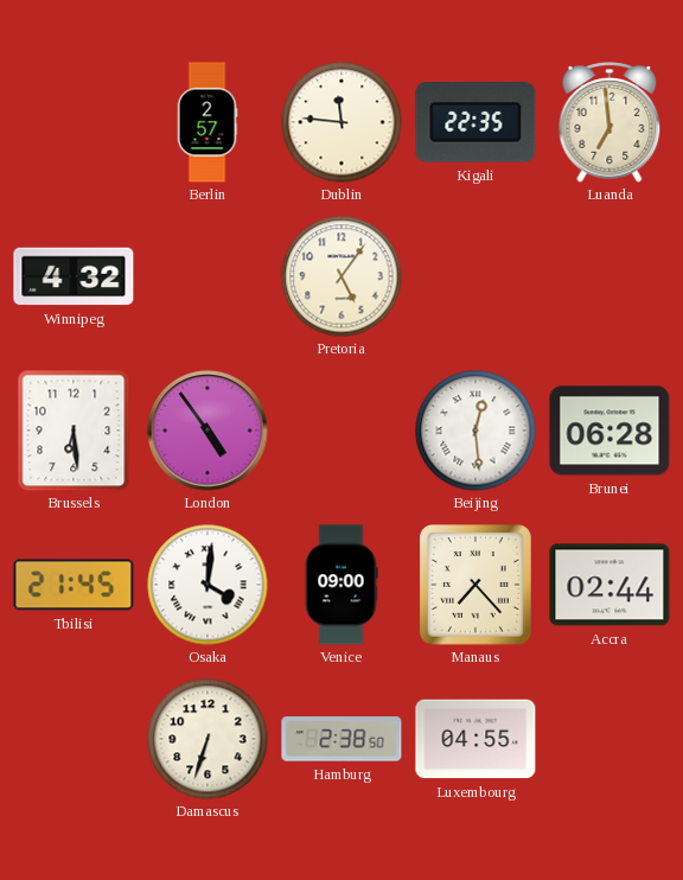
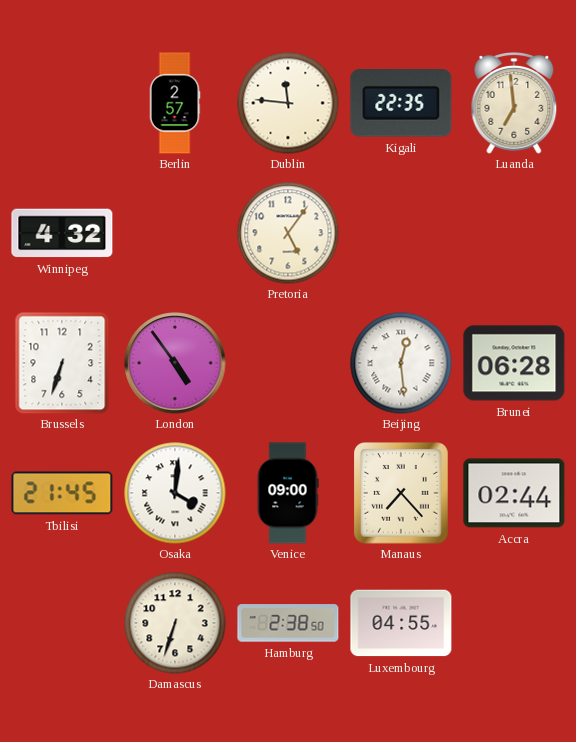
Brussels: 6:29 -> 6:33
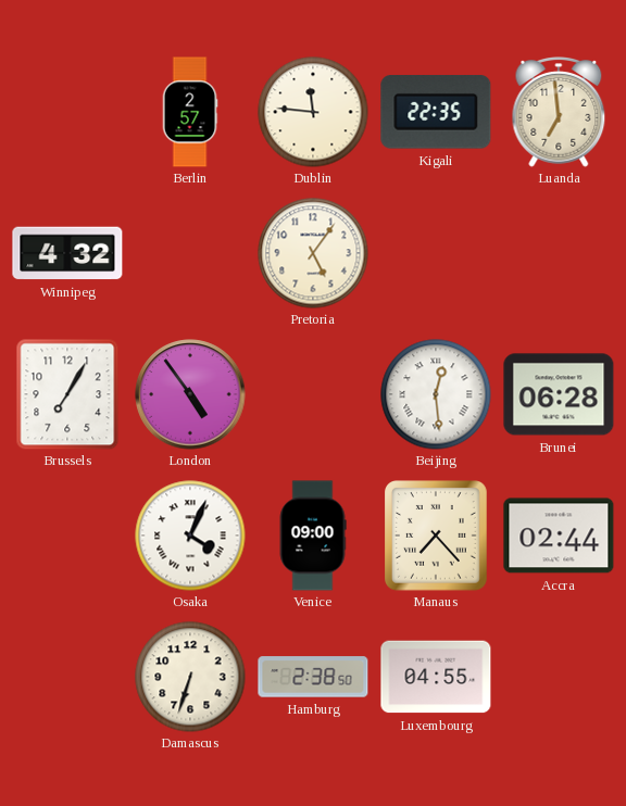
Brussels: 6:33 -> 7:05
Tbilisi: 21:45 -> none
Osaka: 4:01 -> 4:04
